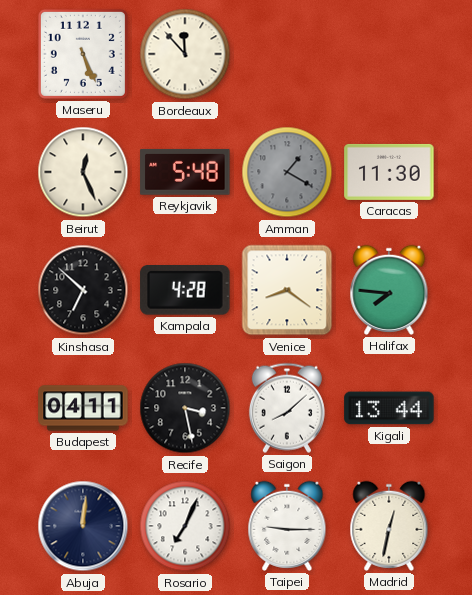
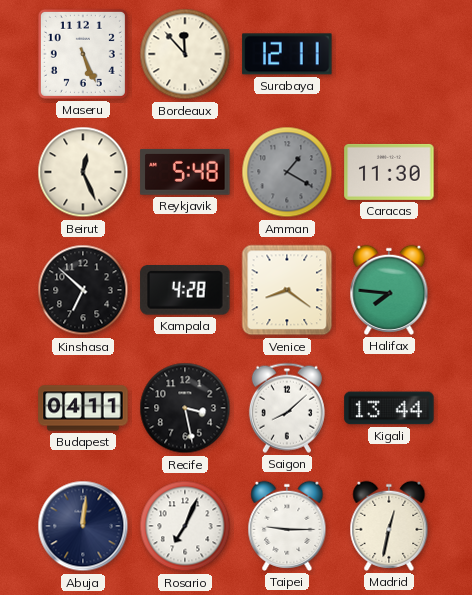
Surabaya: none -> 12:11
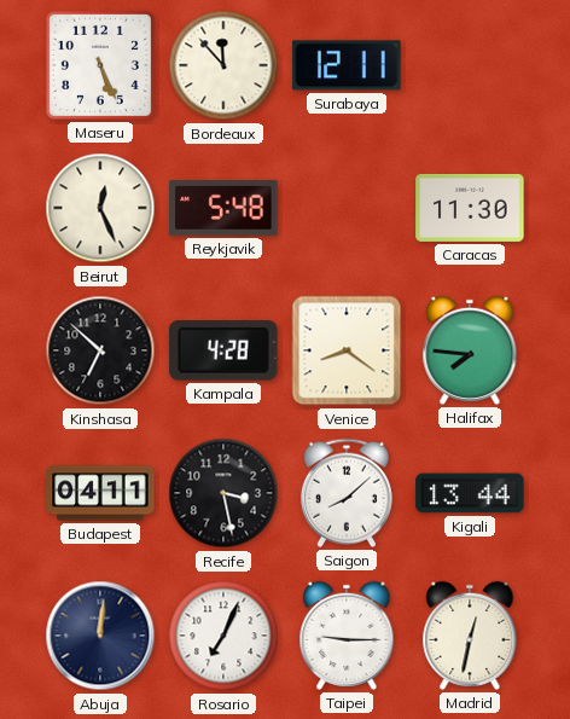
Amman: 1:20 -> none
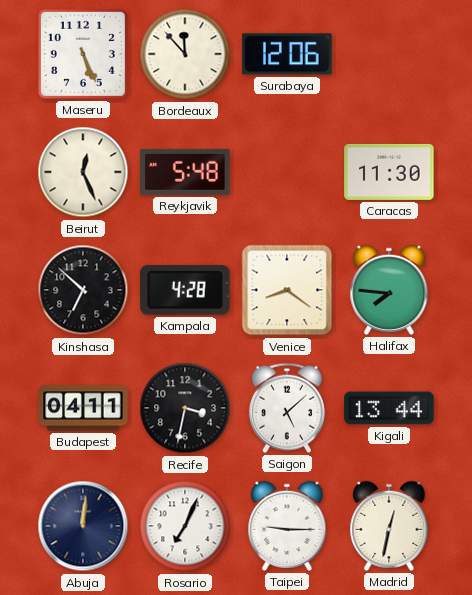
Surabaya: 12:11 -> 12:06
Recife: 3:28 -> 3:32
Saigon: 8:08 -> 5:08
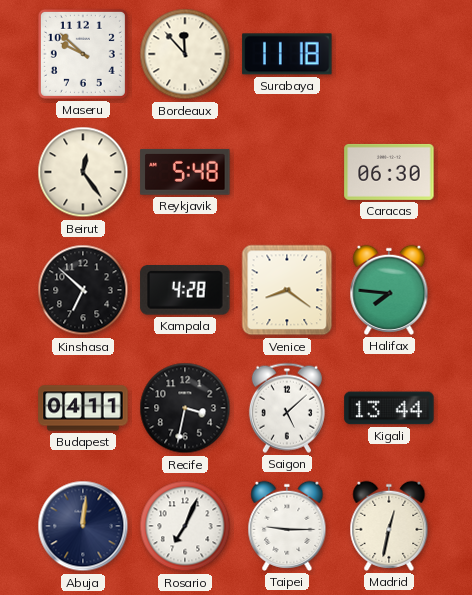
Maseru: 5:26 -> 9:52
Surabaya: 12:06 -> 11:18
Beirut: 12:26 -> 12:24
Caracas: 11:30 -> 06:30
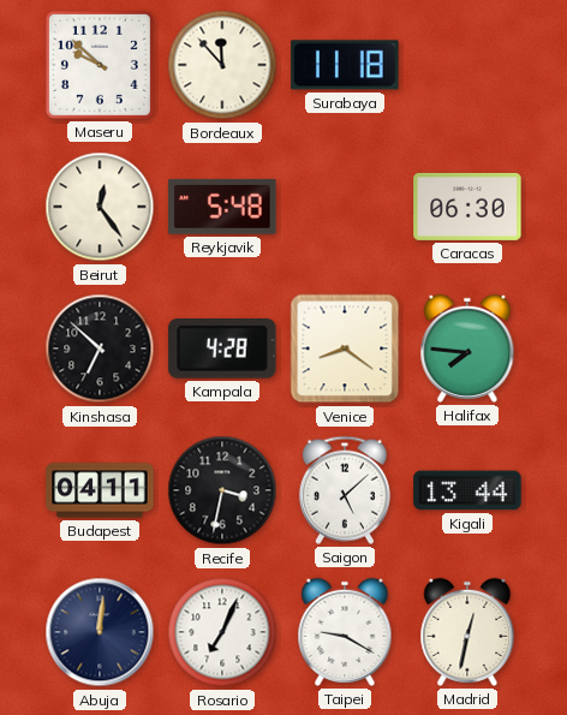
Taipei: 9:15 -> 9:20
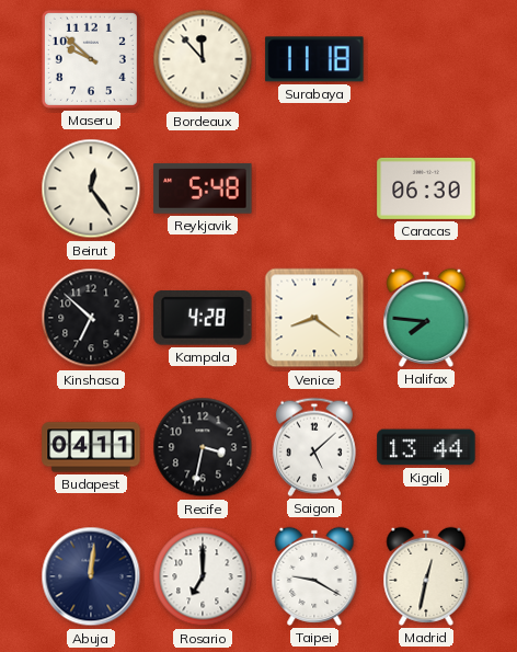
Rosario: 7:04 -> 7:00
